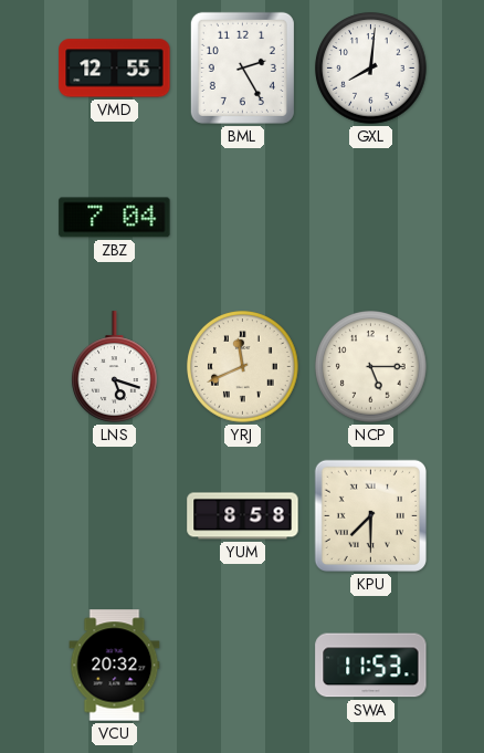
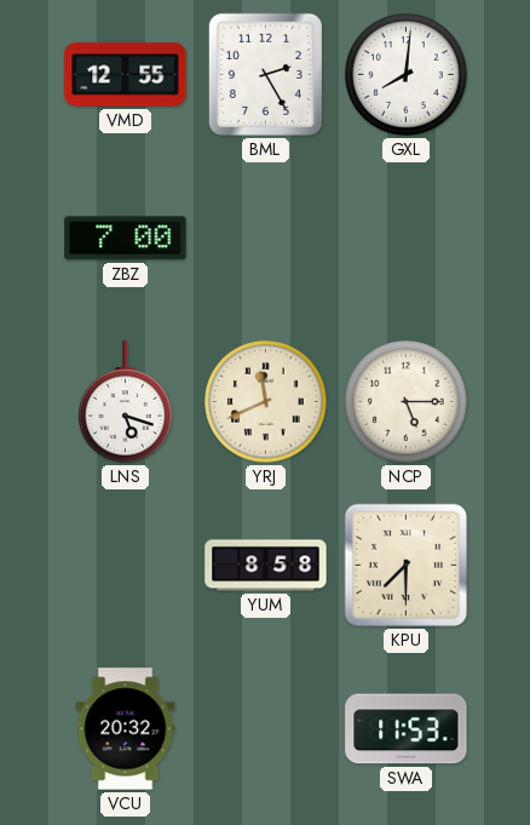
ZBZ: 7:04 -> 7:00
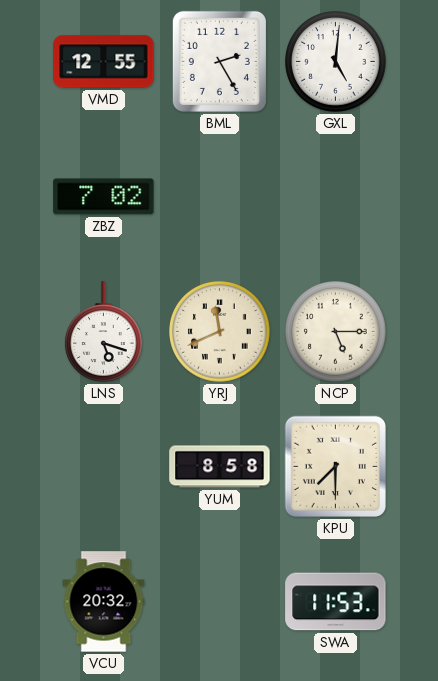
GXL: 8:01 -> 5:01
ZBZ: 7:00 -> 7:02
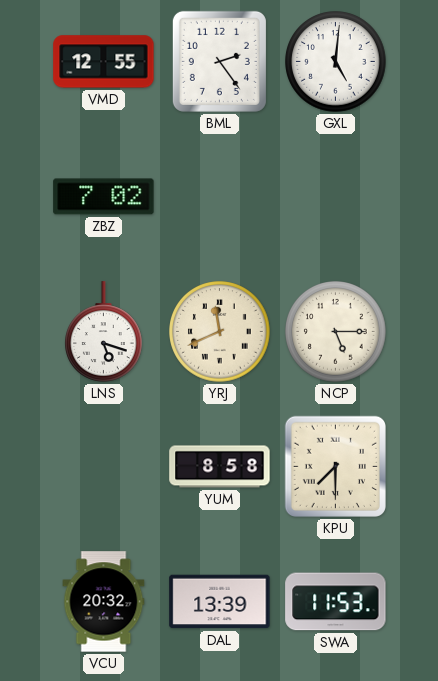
BML: 2:25 -> 2:24
DAL: none -> 13:39
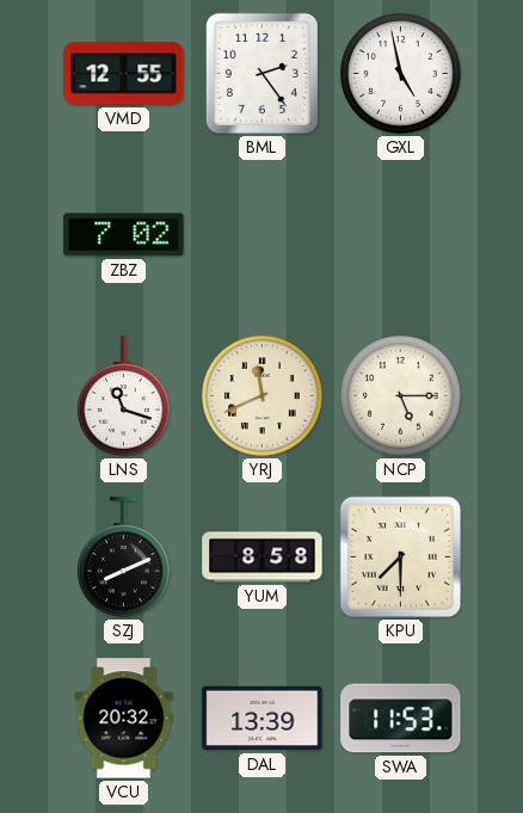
GXL: 5:01 -> 4:58
LNS: 5:18 -> 11:18
SZJ: none -> 8:11
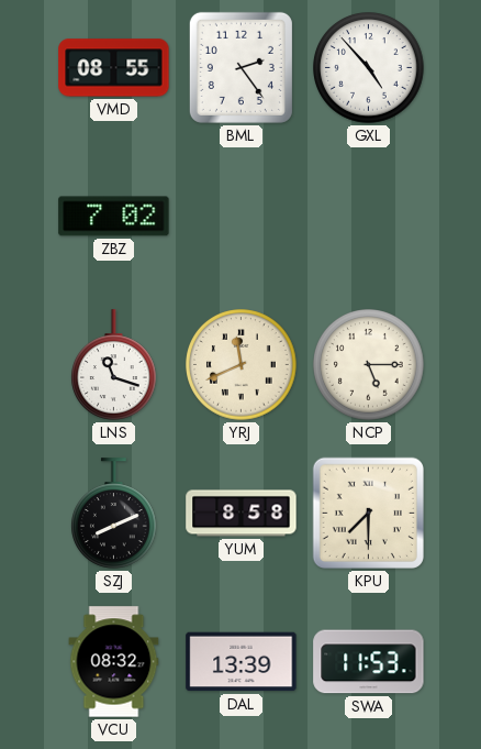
VMD: 12:55 -> 08:55
GXL: 4:58 -> 4:53
VCU: 20:32 -> 08:32
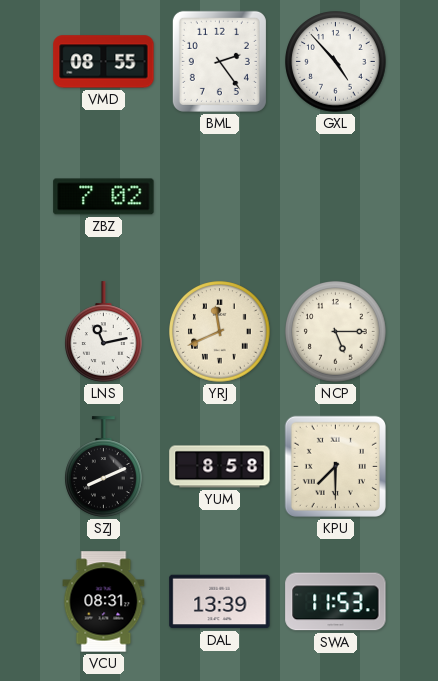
LNS: 11:18 -> 11:13
VCU: 08:32 -> 08:31
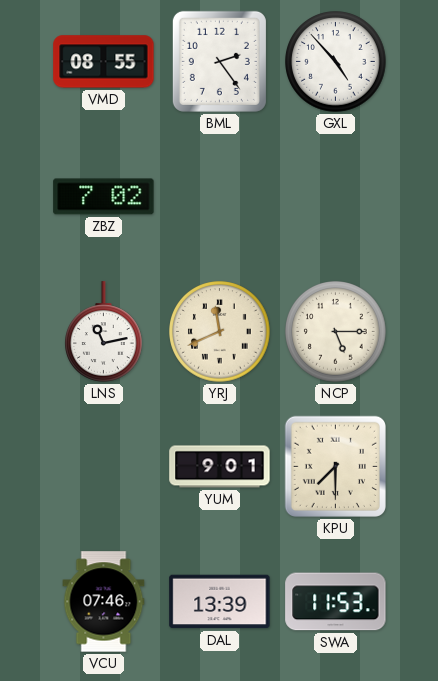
SZJ: 8:11 -> none
YUM: 8:58 -> 9:01
VCU: 08:31 -> 07:46
